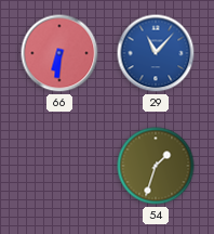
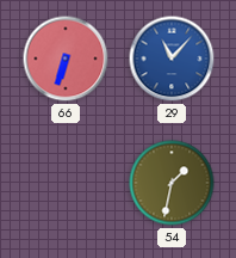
66: 6:31 -> 6:33
54: 1:33 -> 1:32
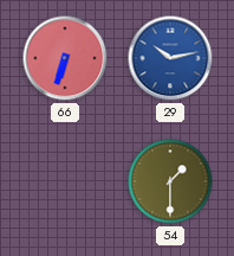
29: 11:07 -> 10:13
54: 1:32 -> 1:30
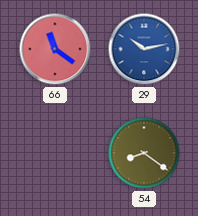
66: 6:33 -> 11:21
54: 1:30 -> 8:21
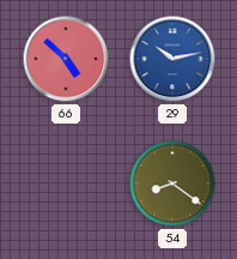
66: 11:21 -> 4:52
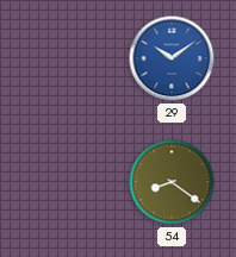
66: 4:52 -> none
29: 10:13 -> 10:09
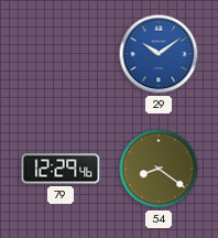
79: none -> 12:29
